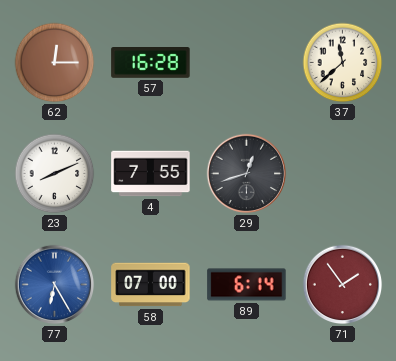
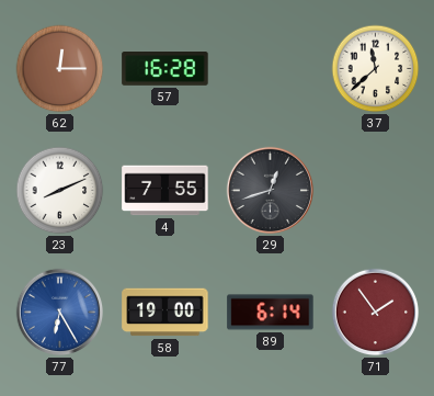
58: 07:00 -> 19:00
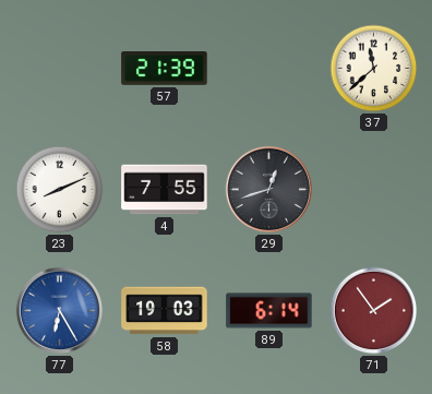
62: 12:15 -> none
57: 16:28 -> 21:39
58: 19:00 -> 19:03
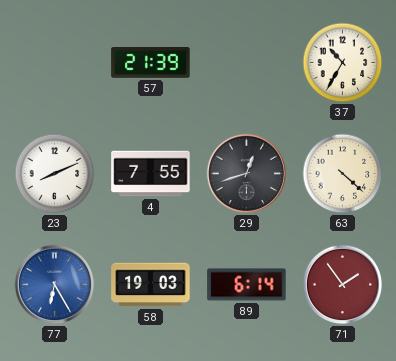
37: 11:38 -> 10:35
63: none -> 4:22
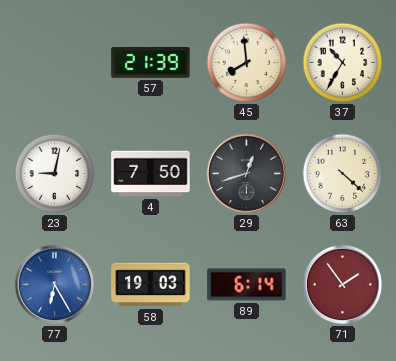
45: none -> 7:59
23: 8:11 -> 9:02
4: 7:55 -> 7:50
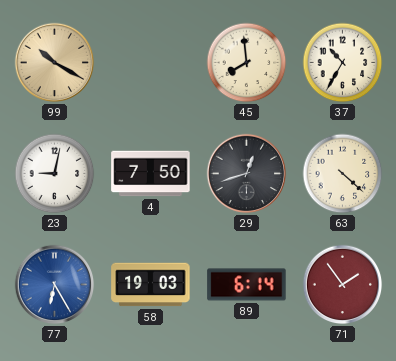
99: none -> 10:20
57: 21:39 -> none
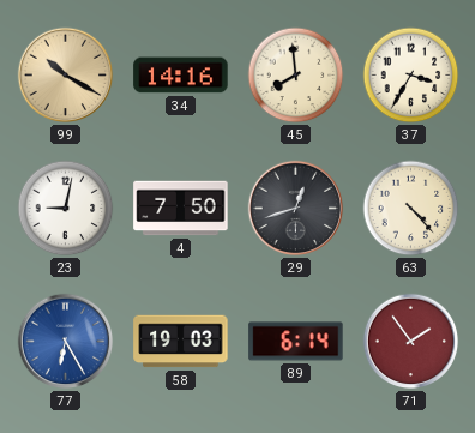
34: none -> 14:16
37: 10:35 -> 3:35
63: 4:22 -> 4:23
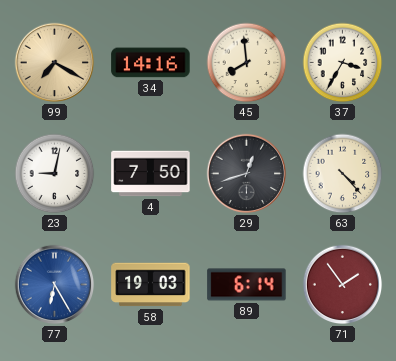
99: 10:20 -> 7:20
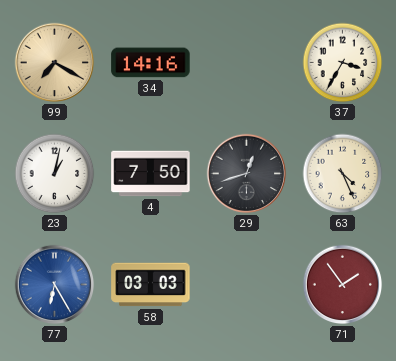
45: 7:59 -> none
23: 9:02 -> 1:02
63: 4:23 -> 4:26
58: 19:03 -> 03:03
89: 6:14 -> none
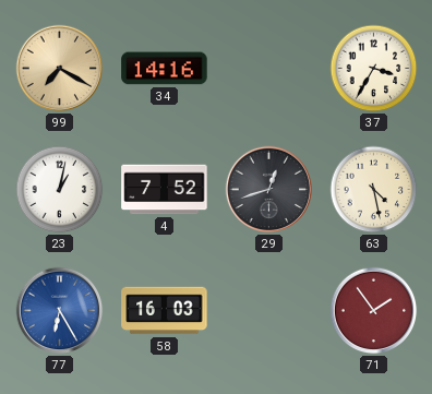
4: 7:50 -> 7:52
63: 4:26 -> 4:28
58: 03:03 -> 16:03
